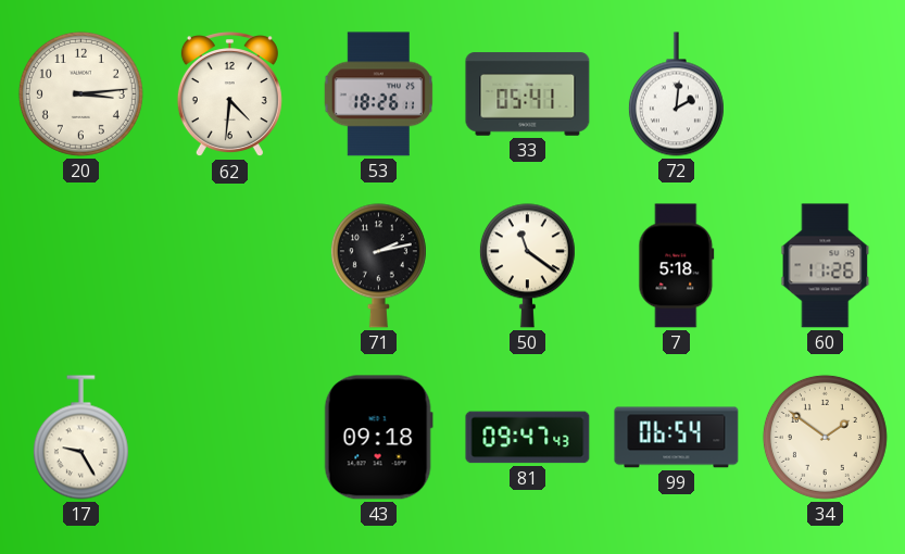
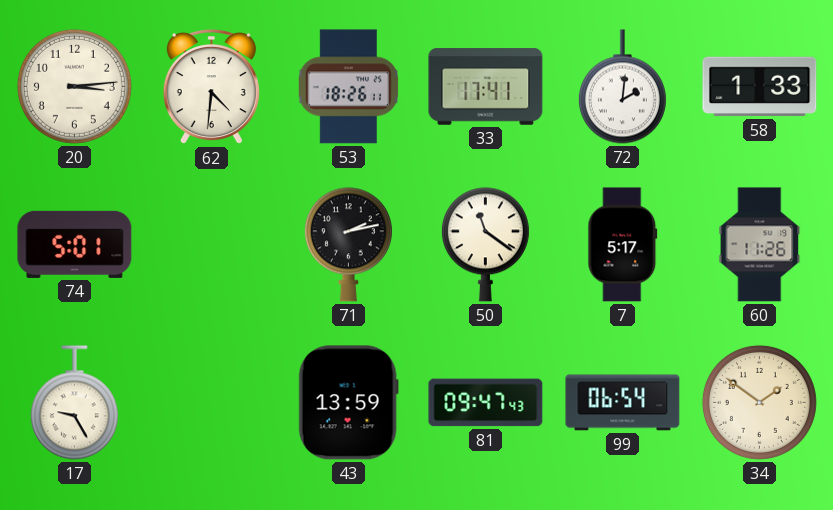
33: 05:41 -> 17:41
58: none -> 1:33
74: none -> 5:01
7: 5:18 -> 5:17
43: 09:18 -> 13:59
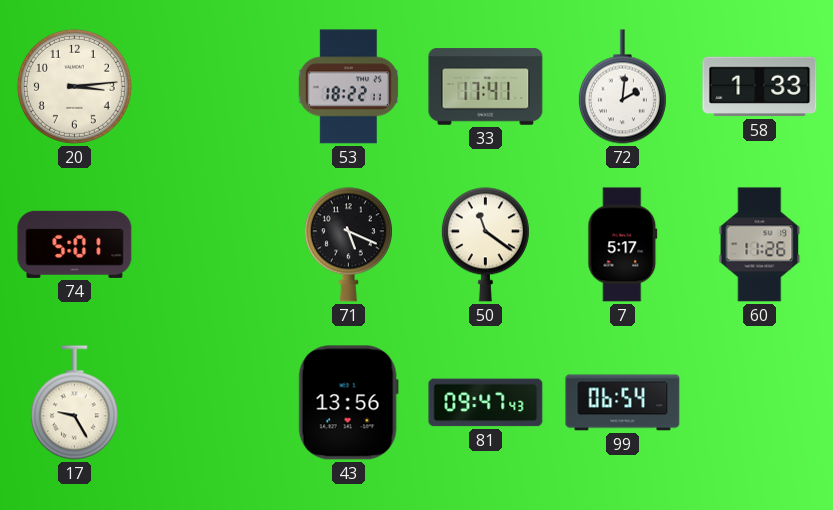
62: 4:31 -> none
53: 18:26 -> 18:22
71: 2:13 -> 5:19
43: 13:59 -> 13:56
34: 1:51 -> none
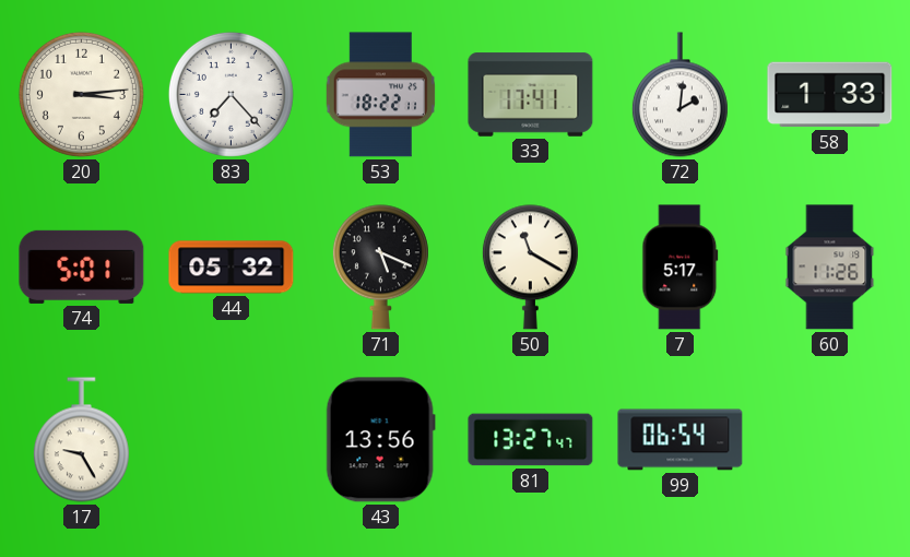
83: none -> 7:23
44: none -> 05:32
50: 11:21 -> 11:20
81: 09:47 -> 13:27
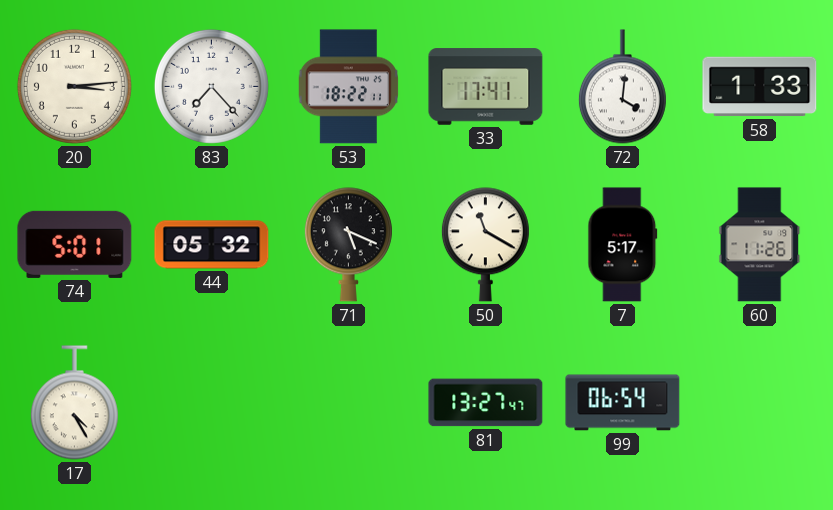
72: 2:01 -> 4:01
17: 9:25 -> 4:25
43: 13:56 -> none
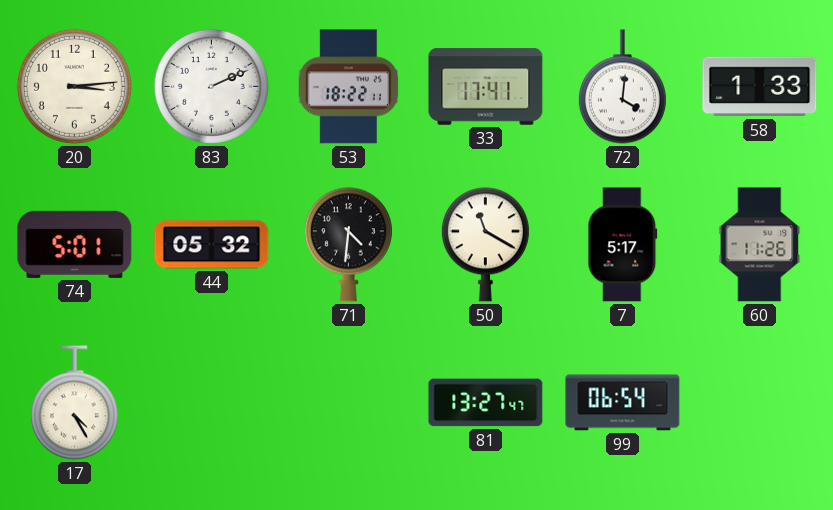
83: 7:23 -> 2:11
71: 5:19 -> 4:31
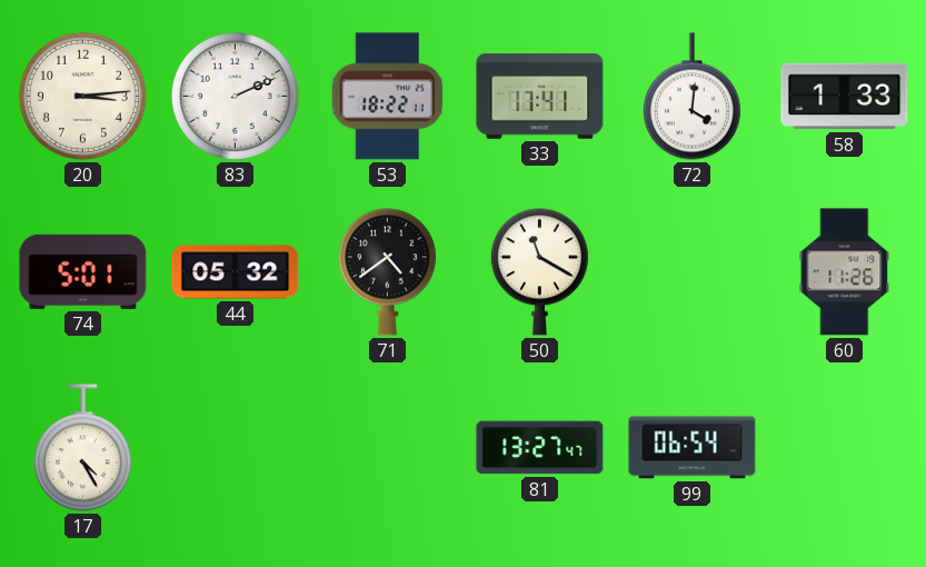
71: 4:31 -> 4:39
7: 5:17 -> none
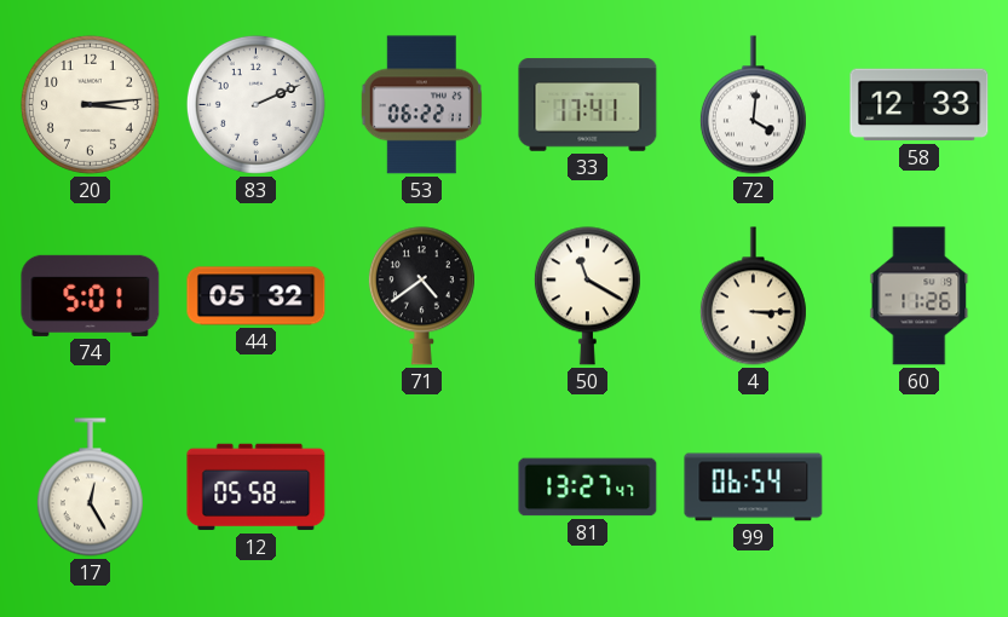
53: 18:22 -> 06:22
58: 1:33 -> 12:33
4: none -> 3:15
17: 4:25 -> 12:25
12: none -> 05:58
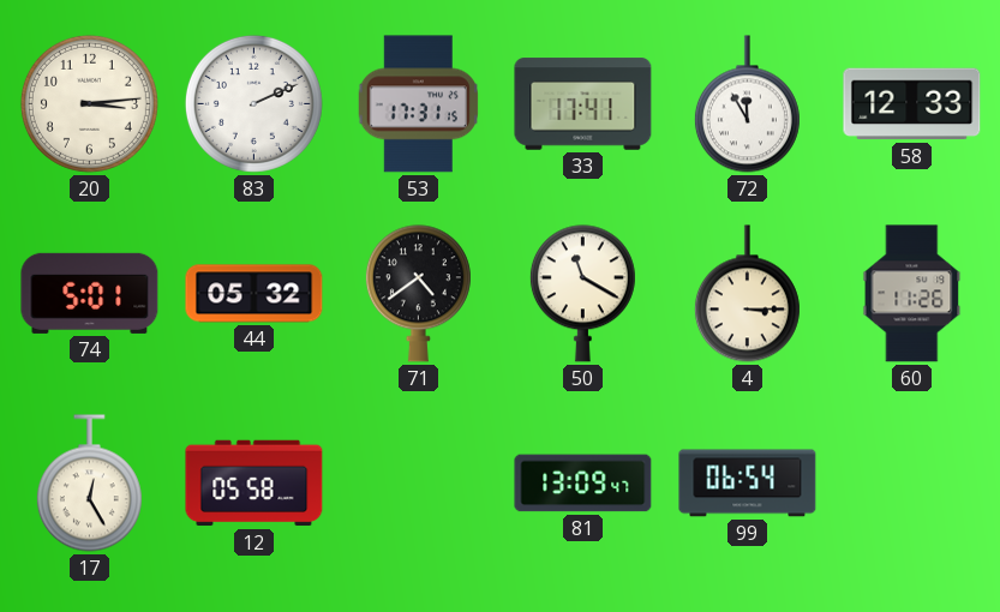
53: 06:22 -> 17:31
72: 4:01 -> 11:55
81: 13:27 -> 13:09
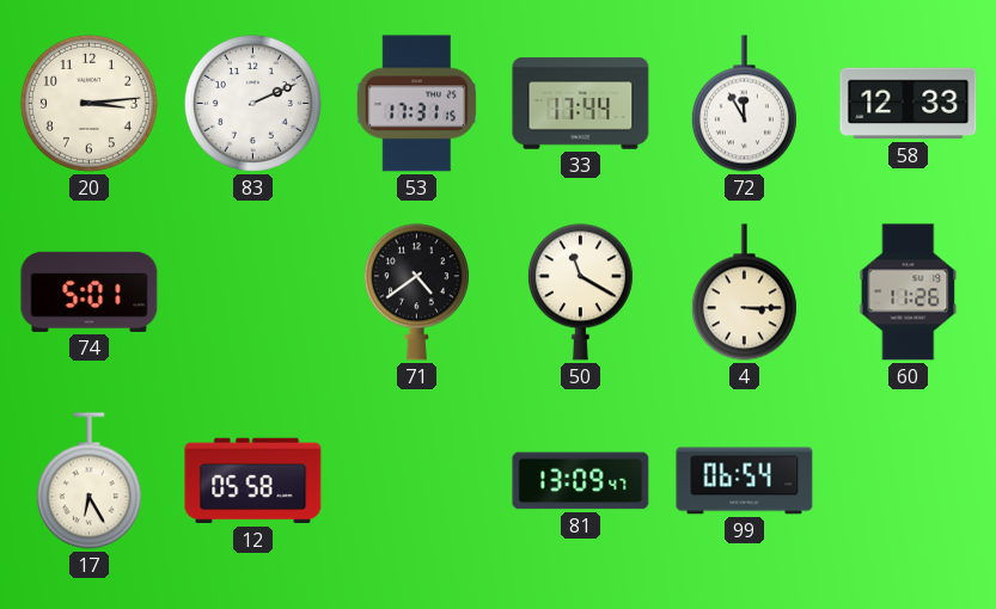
33: 17:41 -> 17:44
44: 05:32 -> none
17: 12:25 -> 6:25
